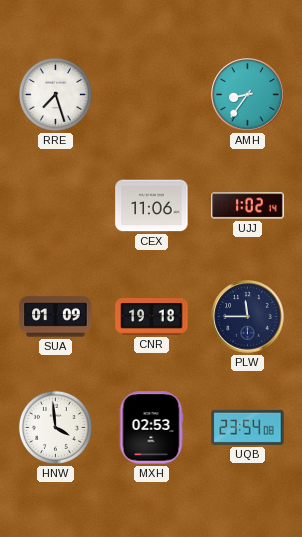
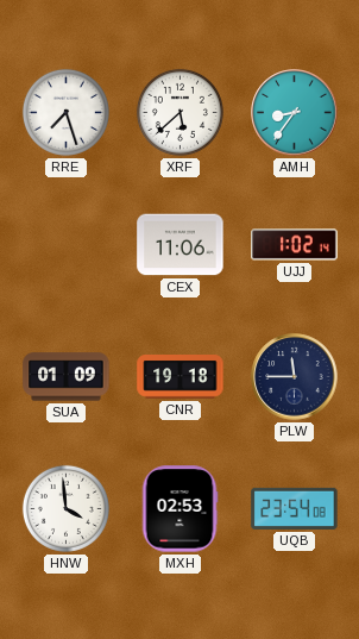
XRF: none -> 5:38
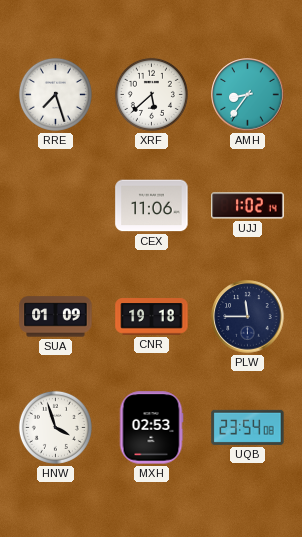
HNW: 3:59 -> 3:57
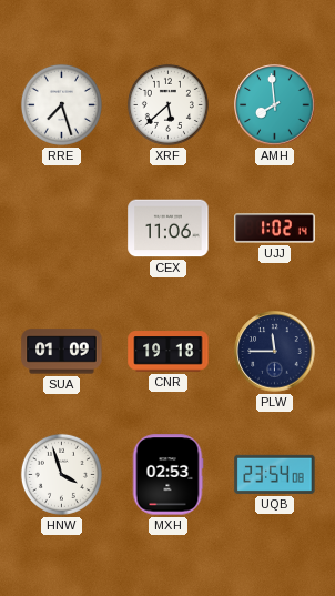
AMH: 8:36 -> 7:59
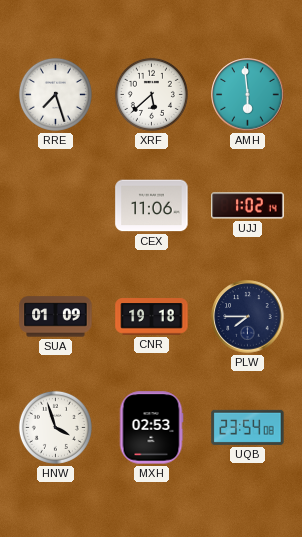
AMH: 7:59 -> 5:59
PLW: 11:45 -> 7:45
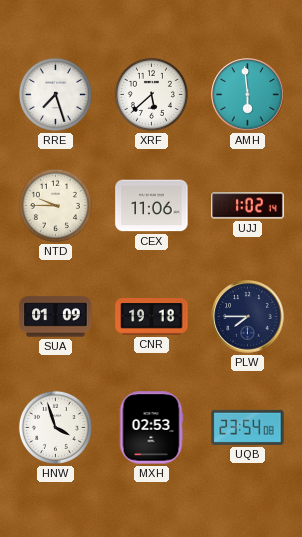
NTD: none -> 9:45
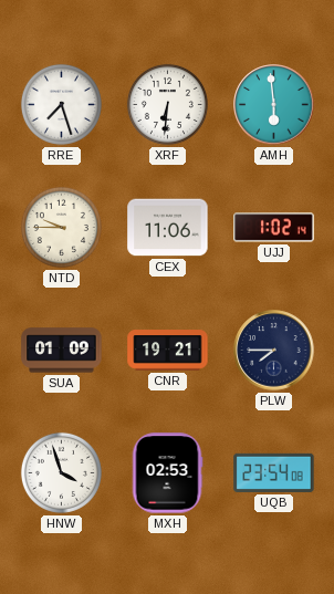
XRF: 5:38 -> 6:31
CNR: 19:18 -> 19:21
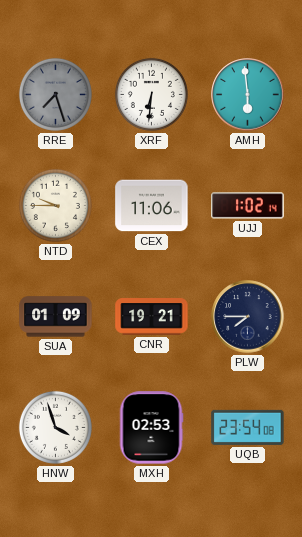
RRE dial: white -> grey
